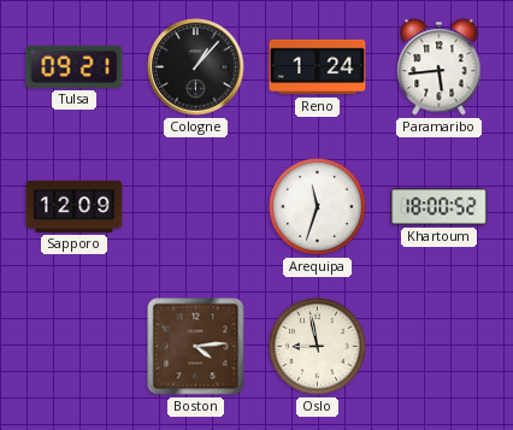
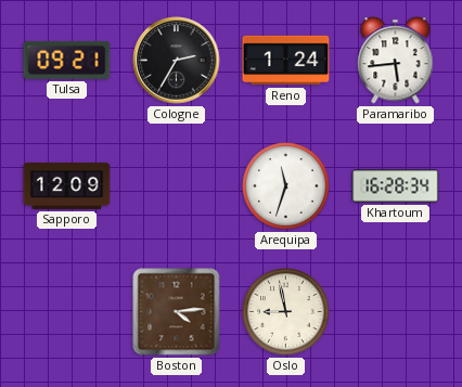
Cologne: 1:07 -> 2:35
Khartoum: 18:00 -> 16:28
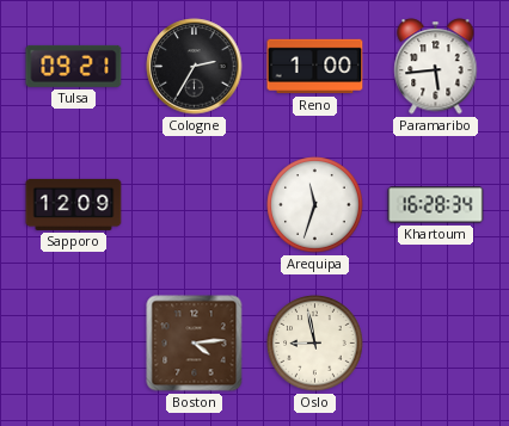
Reno: 1:24 -> 1:00
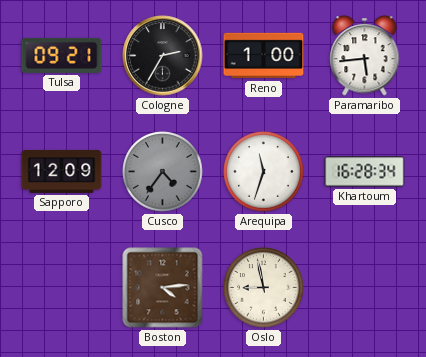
Cusco: none -> 4:36
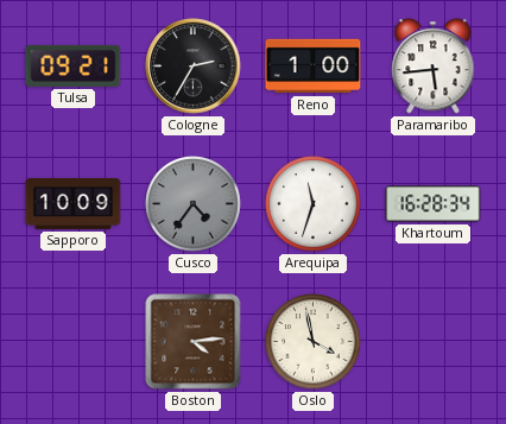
Sapporo: 12:09 -> 10:09
Oslo: 8:58 -> 3:58
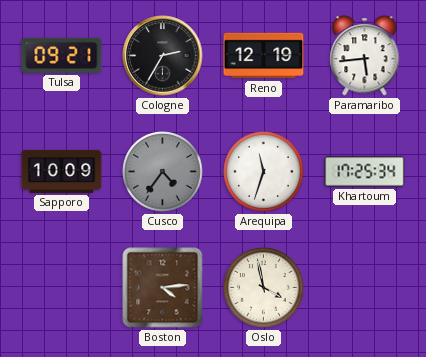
Reno: 1:00 -> 12:19
Khartoum: 16:28 -> 17:25
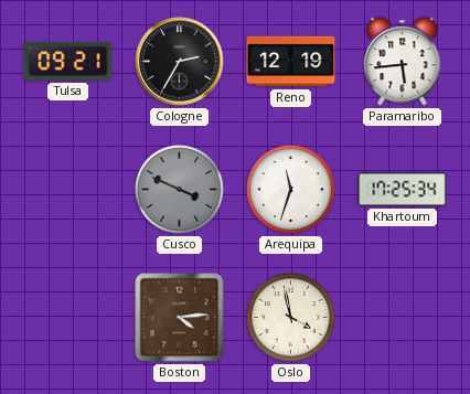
Sapporo: 10:09 -> none
Cusco: 4:36 -> 3:49
